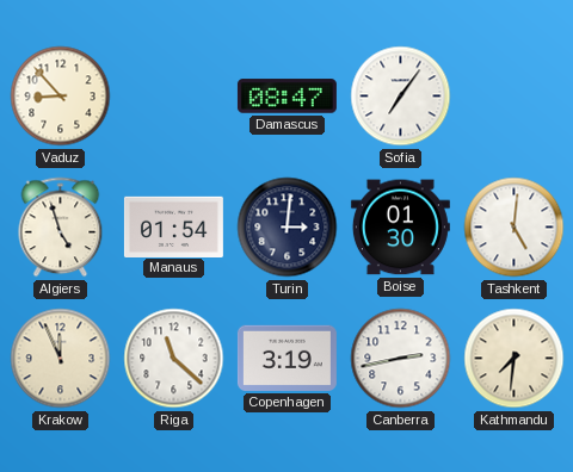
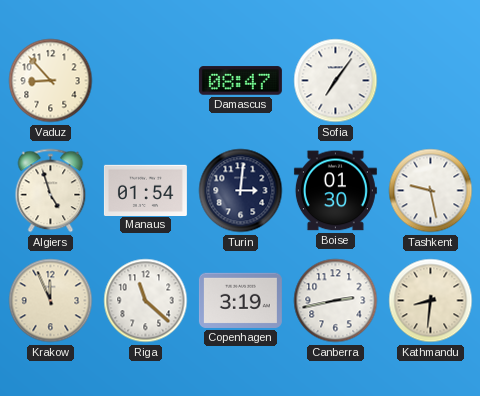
Tashkent: 5:01 -> 9:28
Kathmandu: 7:31 -> 8:31
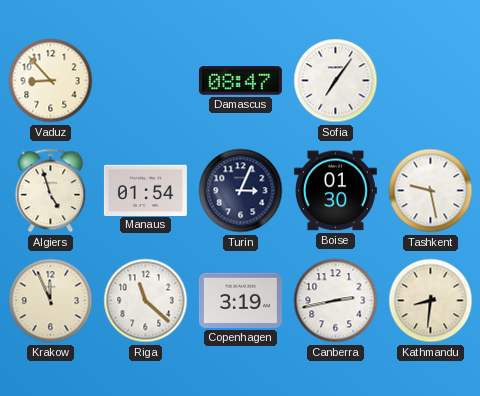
Turin: 3:01 -> 3:04
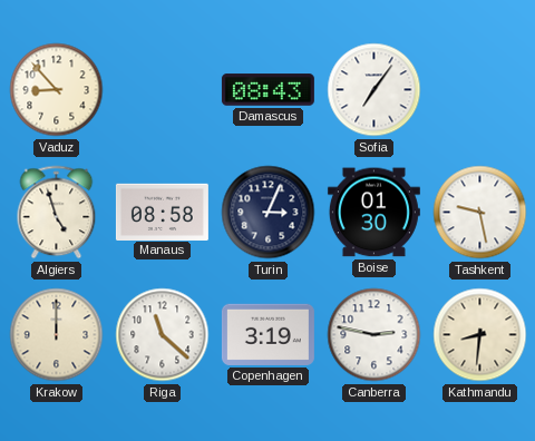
Damascus: 08:47 -> 08:43
Manaus: 01:54 -> 08:58
Krakow: 11:56 -> 12:00
Canberra: 2:43 -> 2:47
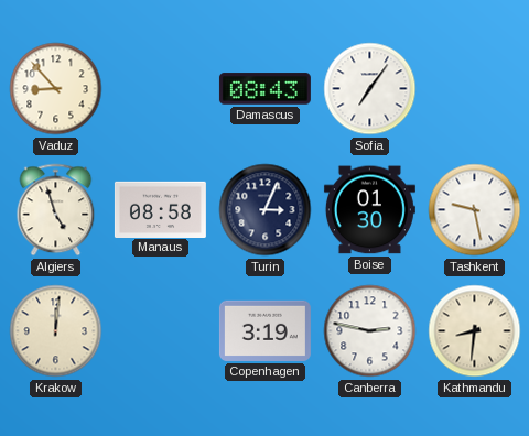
Krakow: 12:00 -> 12:01
Riga: 11:22 -> none
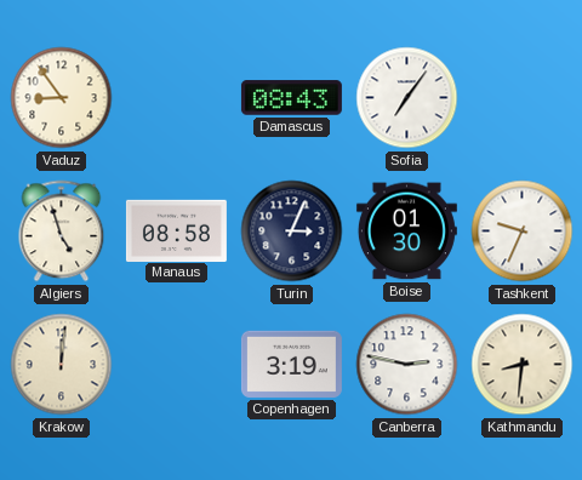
Vaduz: 8:53 -> 8:54
Tashkent: 9:28 -> 9:34
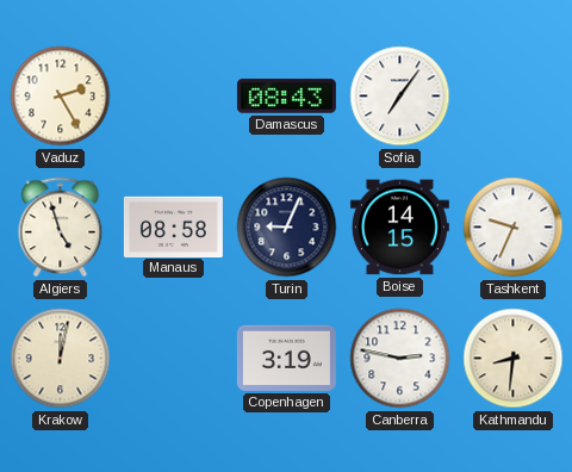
Vaduz: 8:54 -> 2:25
Turin: 3:04 -> 9:04
Boise: 01:30 -> 14:15
Krakow: 12:01 -> 12:02
